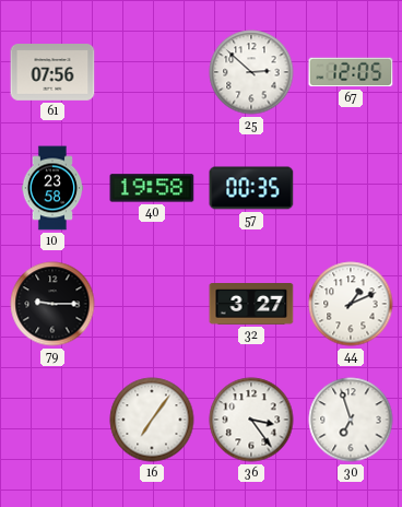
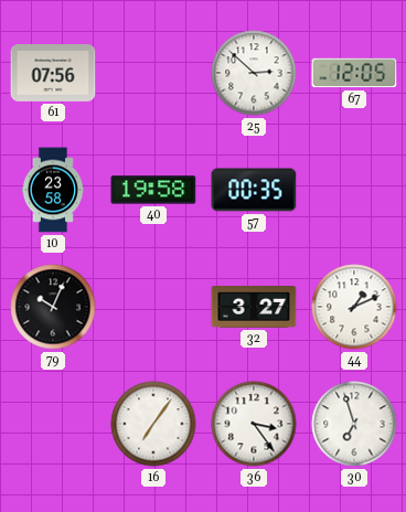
79: 9:15 -> 10:04
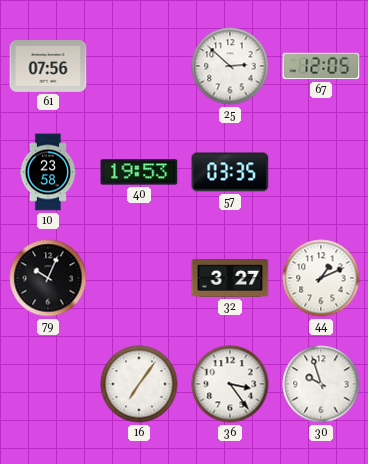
40: 19:58 -> 19:53
57: 00:35 -> 03:35
30: 6:57 -> 9:57
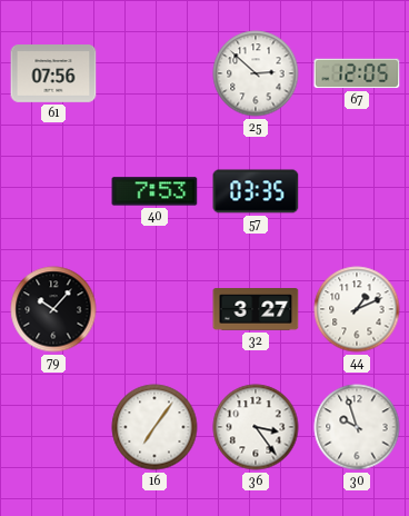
10: 23:58 -> none
40: 19:53 -> 7:53
79: 10:04 -> 10:07
